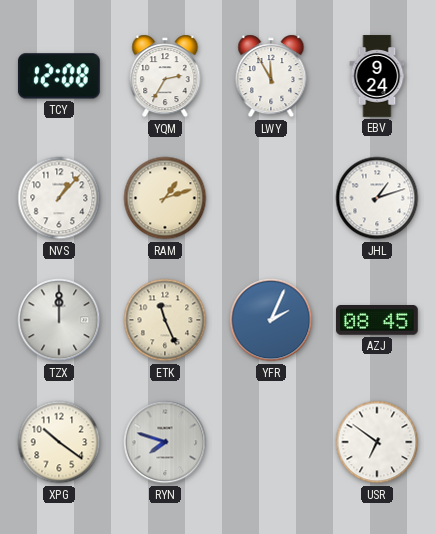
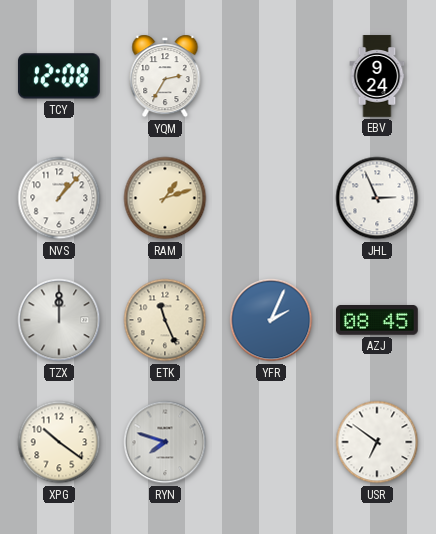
LWY: 11:55 -> none
JHL: 1:12 -> 2:56
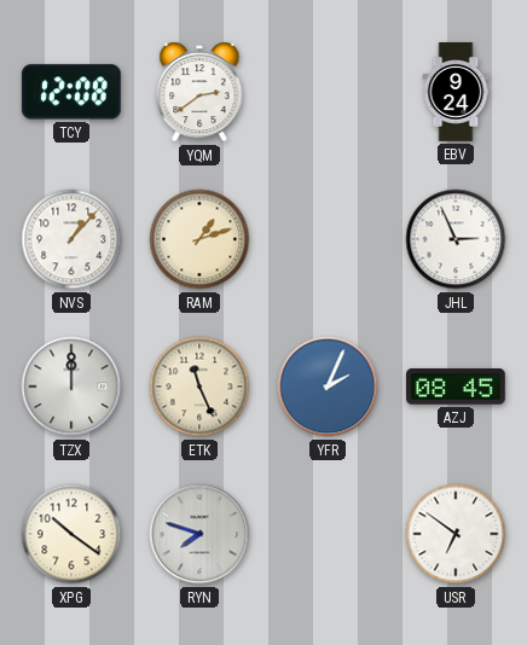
YQM: 2:35 -> 2:39
